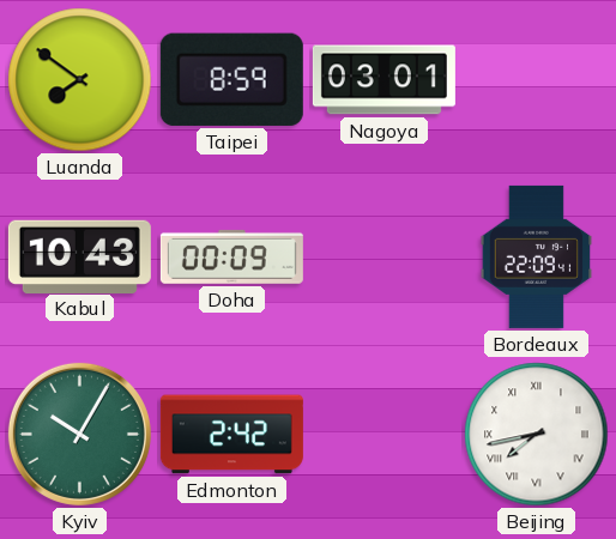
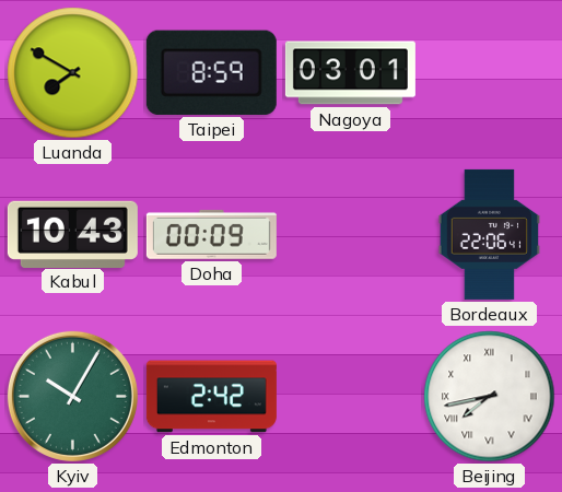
Luanda: 7:51 -> 7:50
Bordeaux: 22:09 -> 22:06
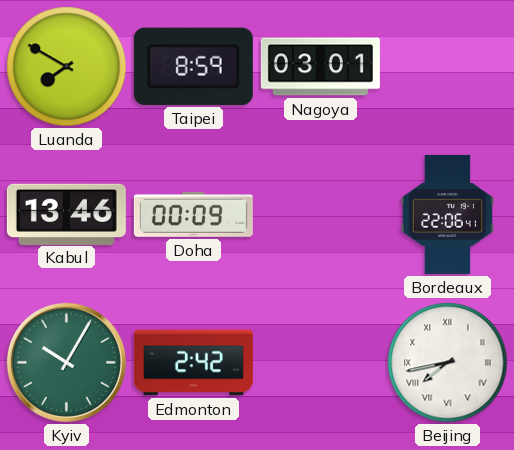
Kabul: 10:43 -> 13:46
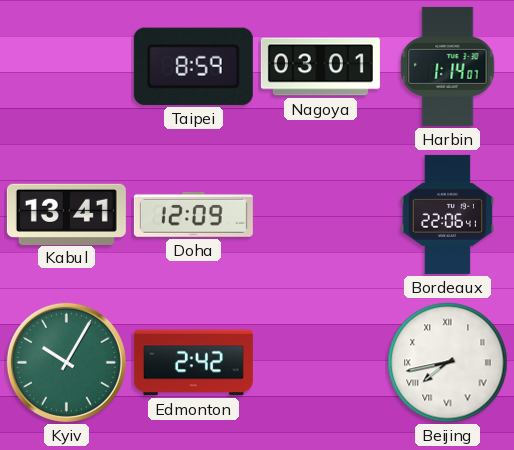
Luanda: 7:50 -> none
Harbin: none -> 1:14
Kabul: 13:46 -> 13:41
Doha: 00:09 -> 12:09
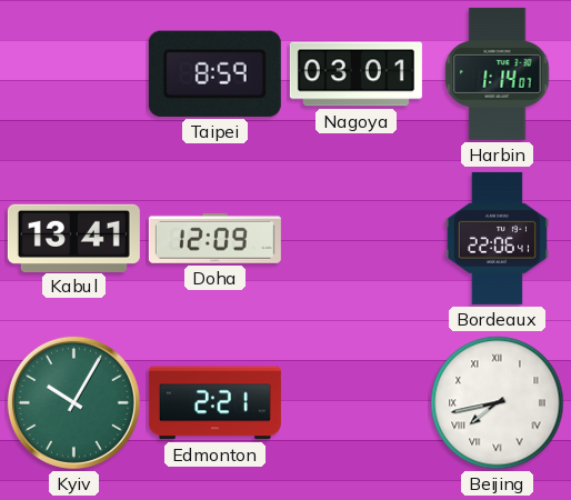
Edmonton: 2:42 -> 2:21
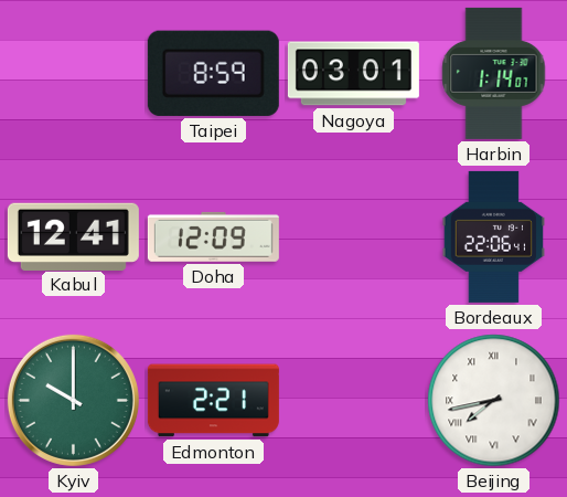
Kabul: 13:41 -> 12:41
Kyiv: 10:05 -> 10:00
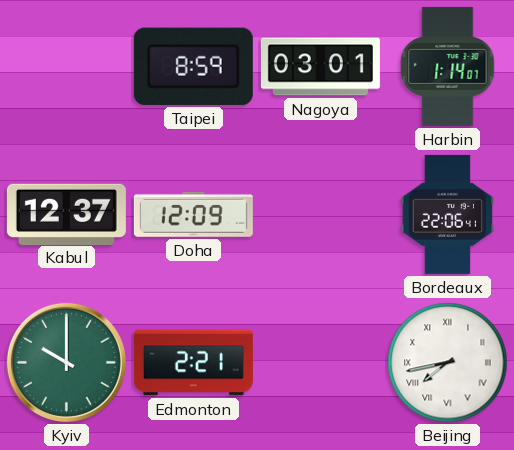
Kabul: 12:41 -> 12:37
